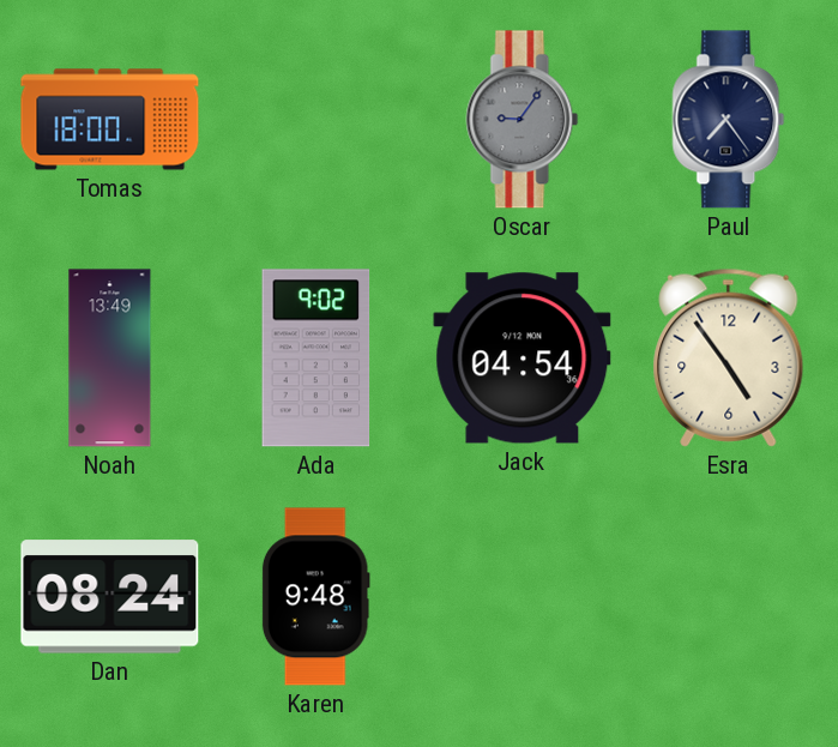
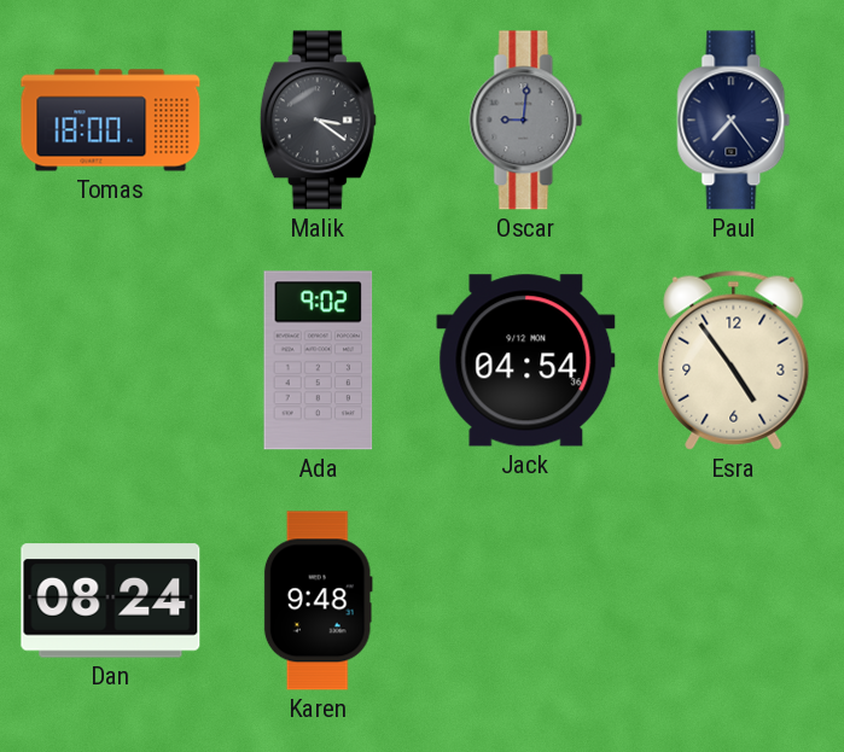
Malik: none -> 3:21
Oscar: 9:06 -> 9:01
Noah: 13:49 -> none
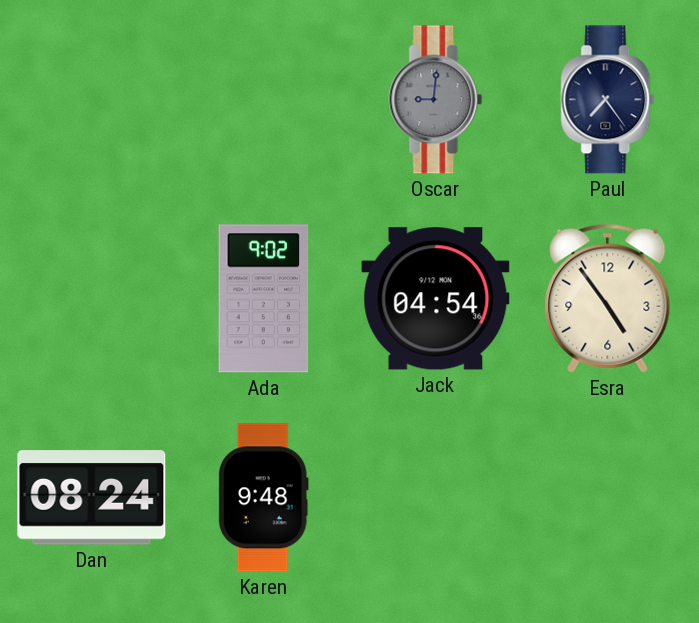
Tomas: 18:00 -> none
Malik: 3:21 -> none
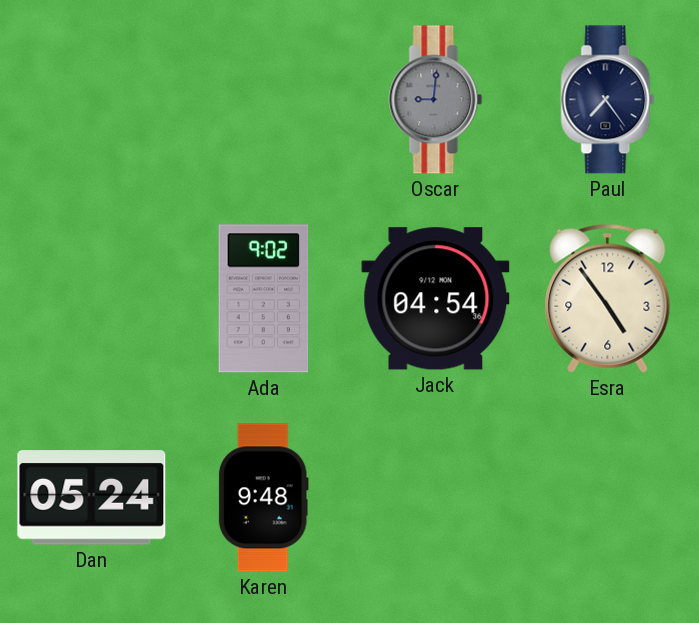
Dan: 08:24 -> 05:24
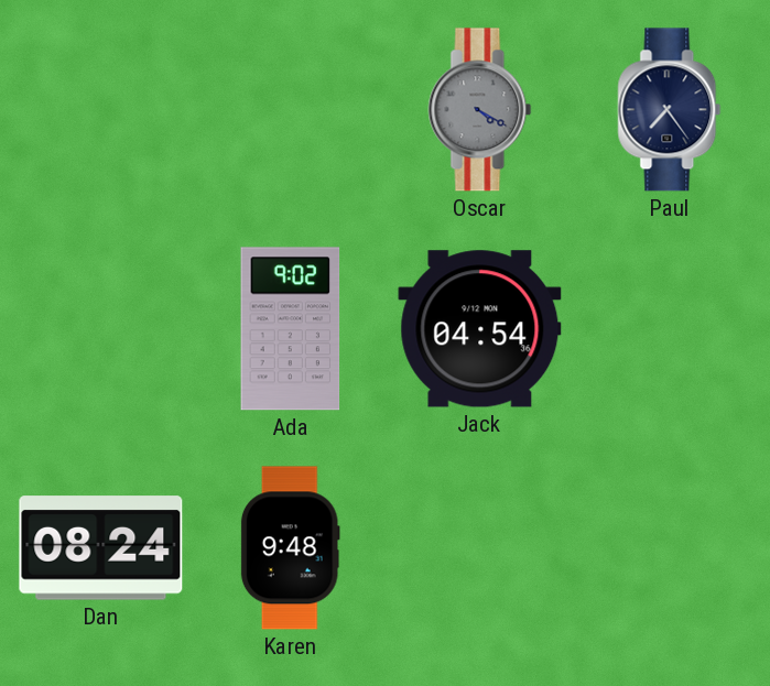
Oscar: 9:01 -> 4:20
Esra: 4:54 -> none
Dan: 05:24 -> 08:24
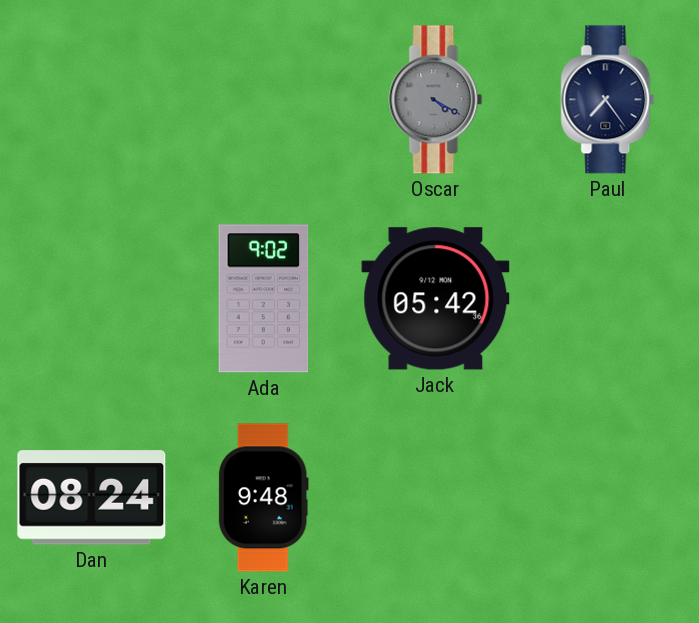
Jack: 04:54 -> 05:42
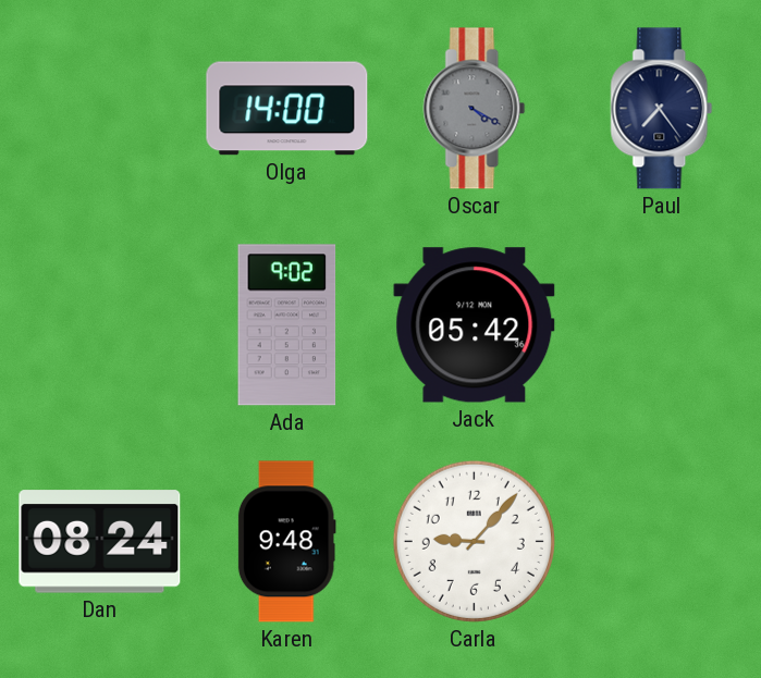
Olga: none -> 14:00
Carla: none -> 9:07
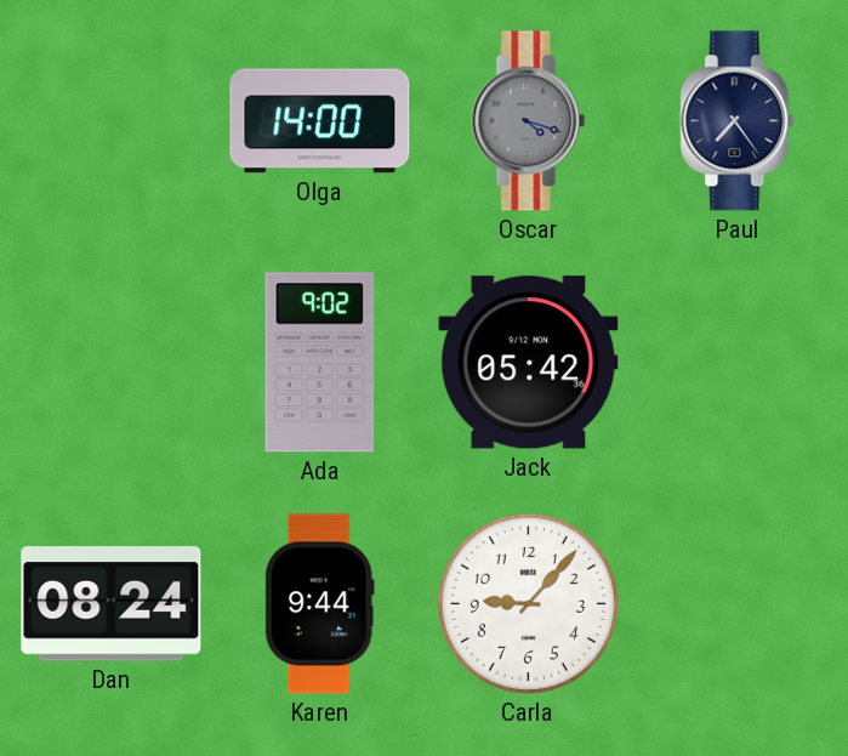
Oscar: 4:20 -> 4:18
Karen: 9:48 -> 9:44
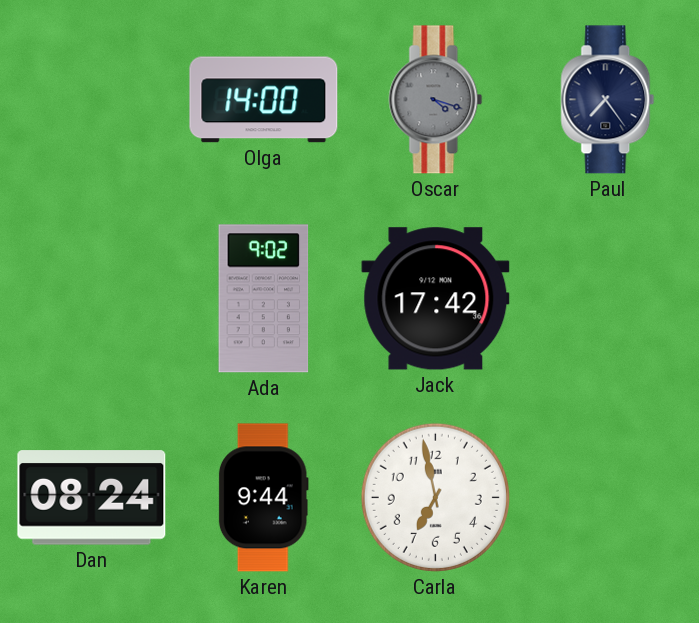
Jack: 05:42 -> 17:42
Carla: 9:07 -> 6:58
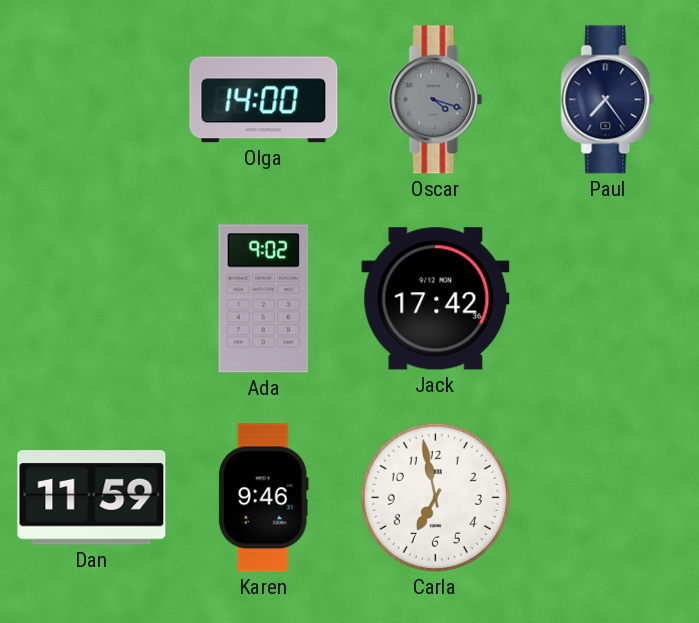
Dan: 08:24 -> 11:59
Karen: 9:44 -> 9:46
